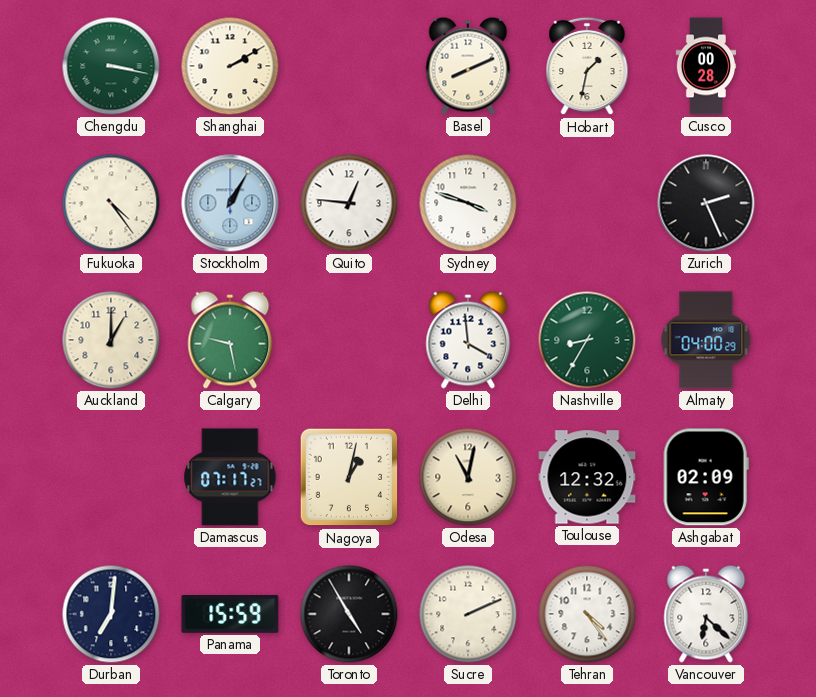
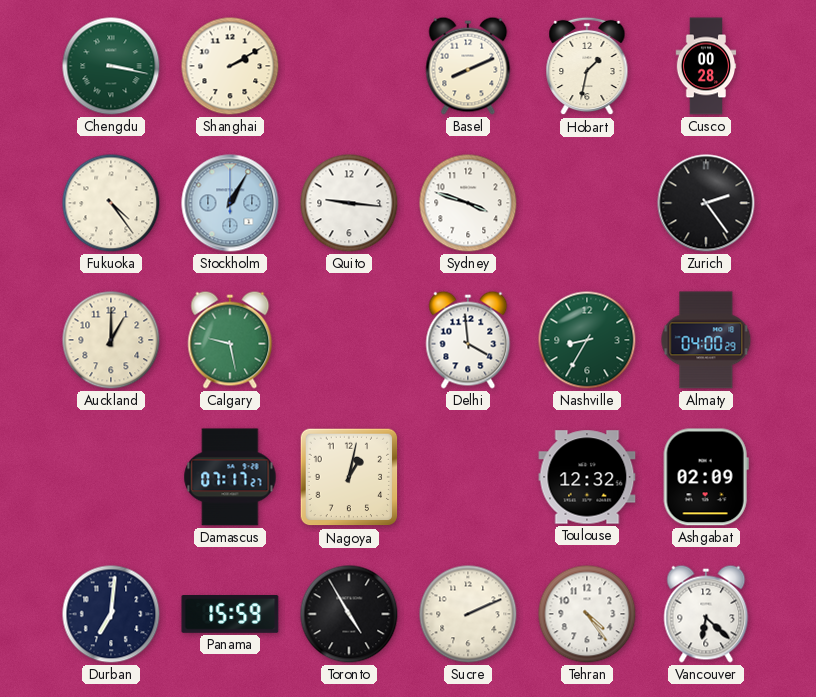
Quito: 12:46 -> 9:16
Zurich: 2:26 -> 2:24
Odesa: 11:02 -> none
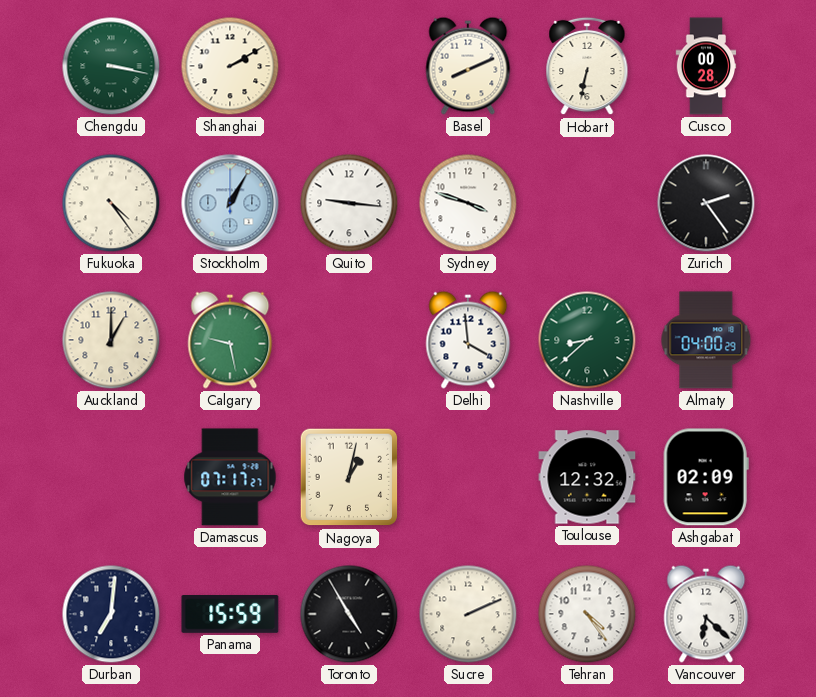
Hobart: 1:32 -> 6:32
Nashville: 8:35 -> 8:38
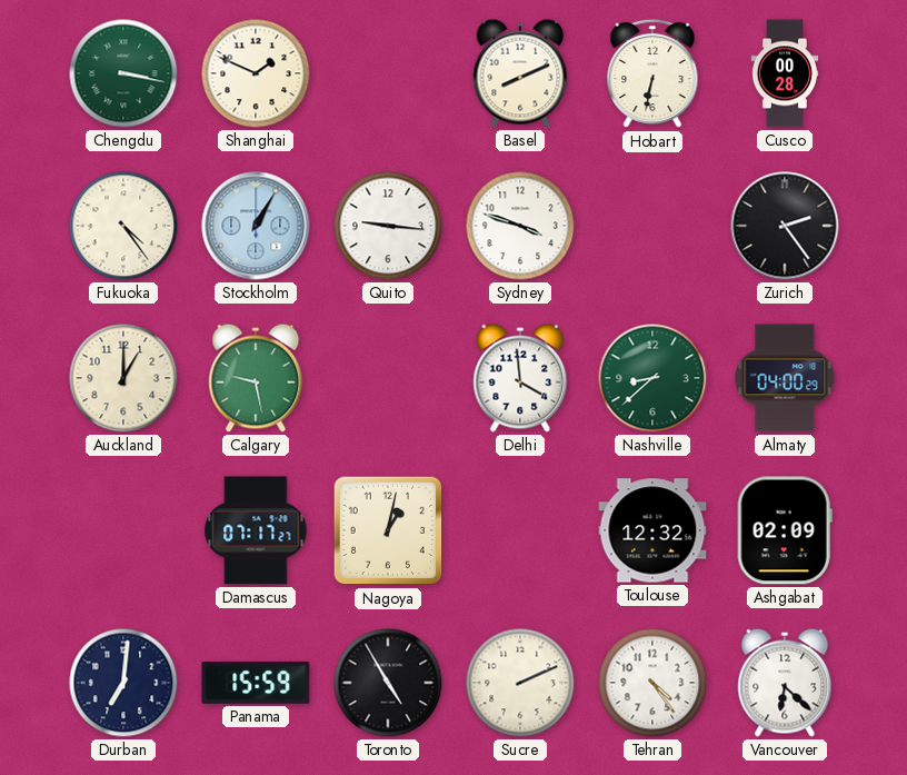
Shanghai: 2:10 -> 1:49
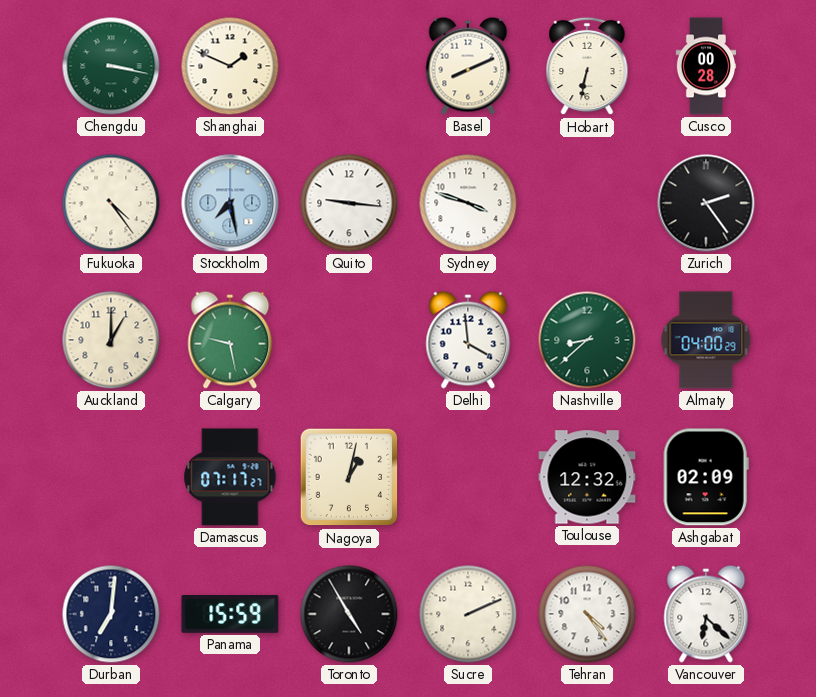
Stockholm: 1:05 -> 7:28
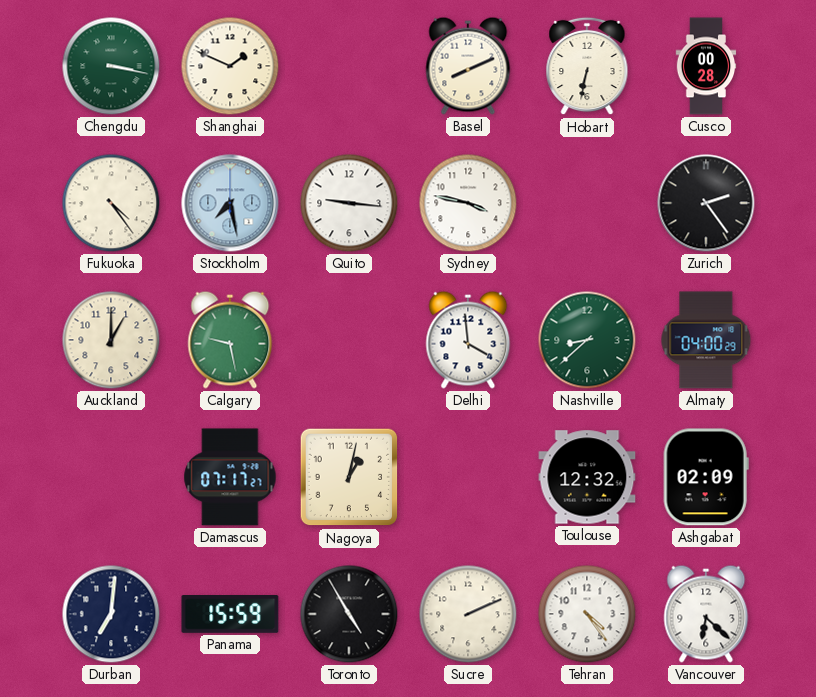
Sydney: 3:48 -> 3:47
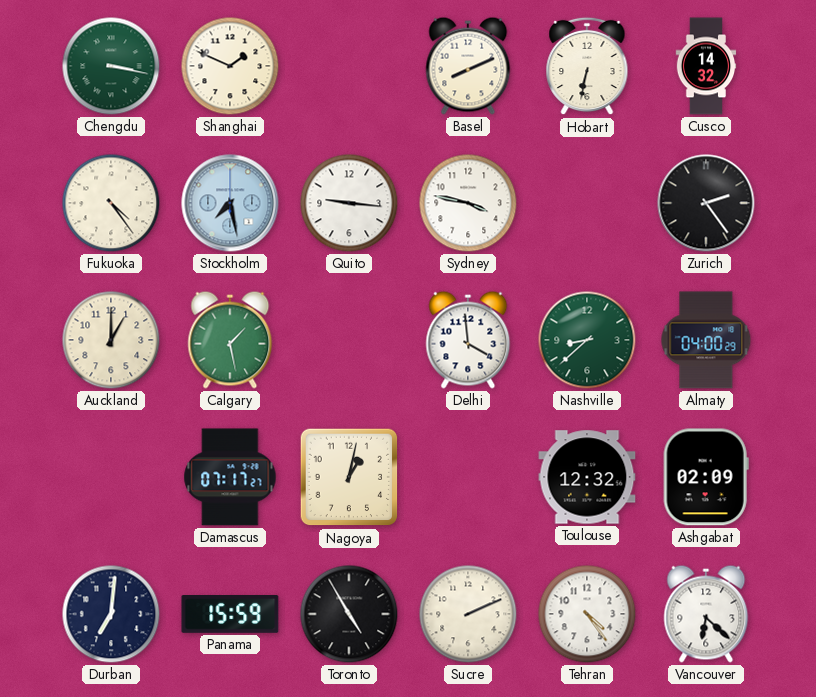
Cusco: 00:28 -> 14:32
Calgary: 9:28 -> 1:28
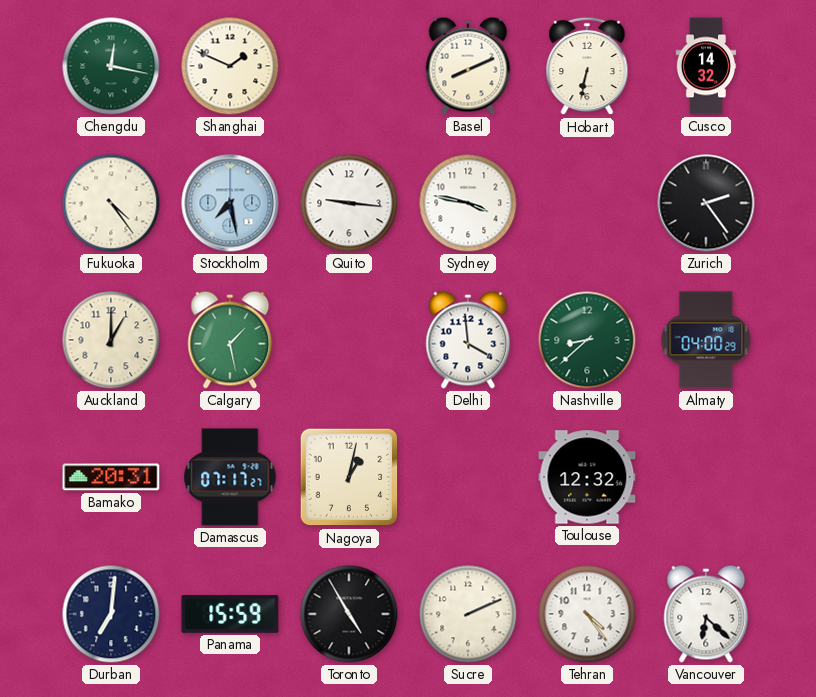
Chengdu: 3:17 -> 12:17
Bamako: none -> 20:31
Ashgabat: 02:09 -> none
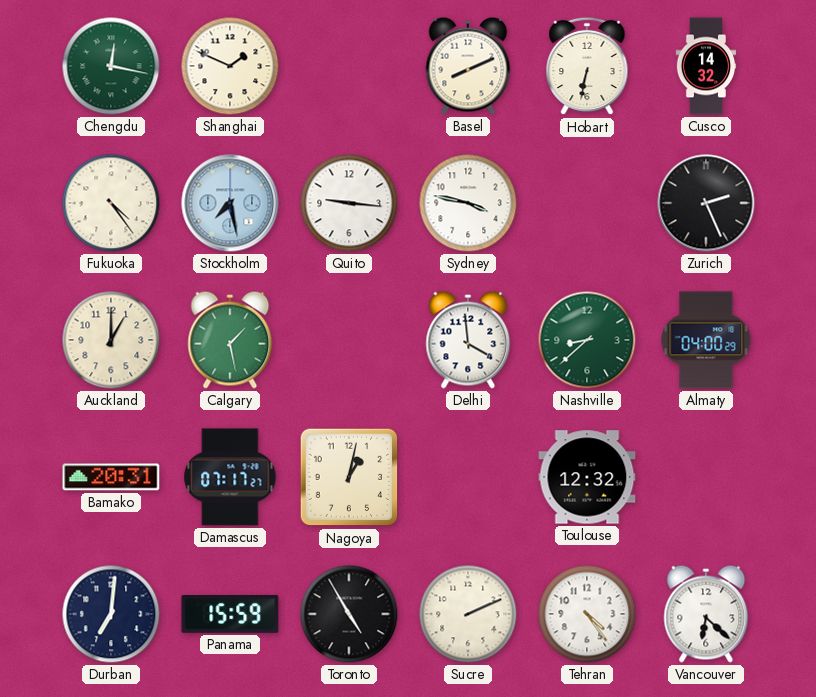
Zurich: 2:24 -> 2:26
